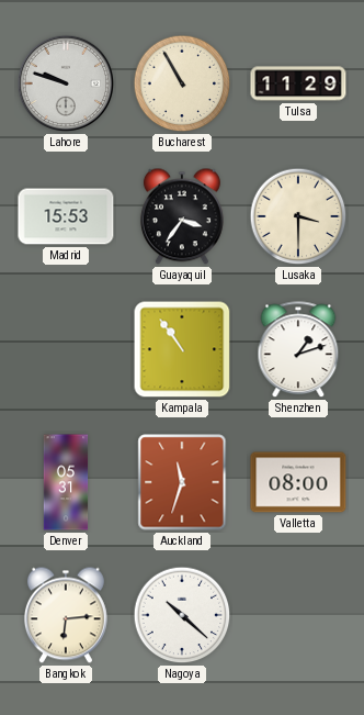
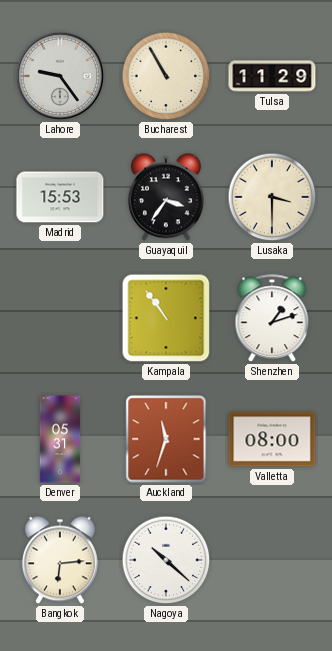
Lahore: 9:48 -> 9:24
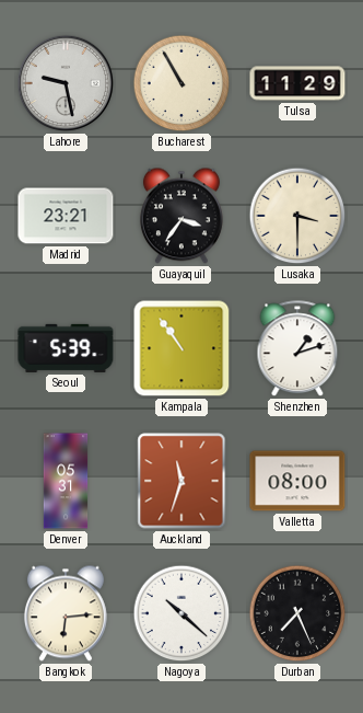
Lahore: 9:24 -> 9:28
Madrid: 15:53 -> 23:21
Seoul: none -> 5:39
Durban: none -> 7:26
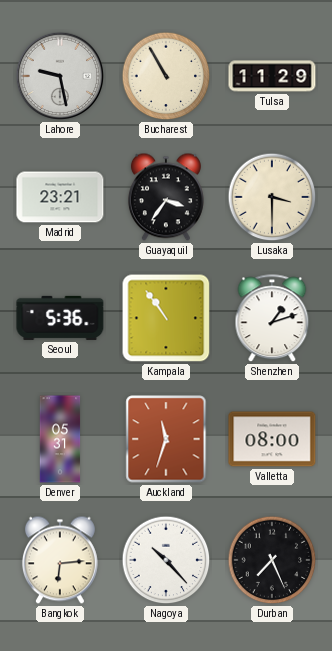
Seoul: 5:39 -> 5:36
Nagoya: 10:22 -> 10:23
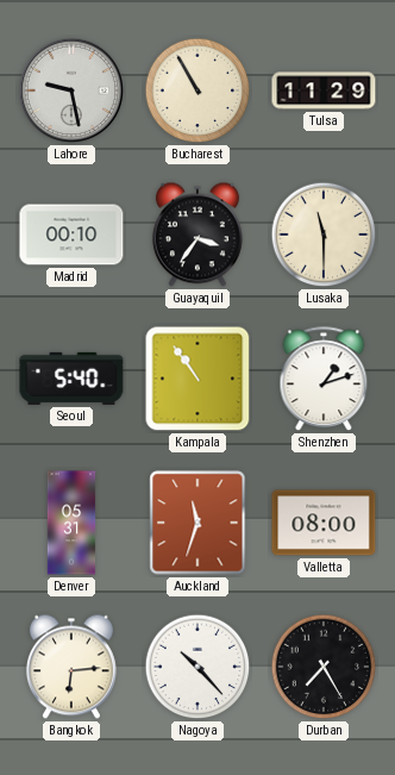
Madrid: 23:21 -> 00:10
Lusaka: 3:30 -> 11:30
Seoul: 5:36 -> 5:40
Durban: 7:26 -> 7:25
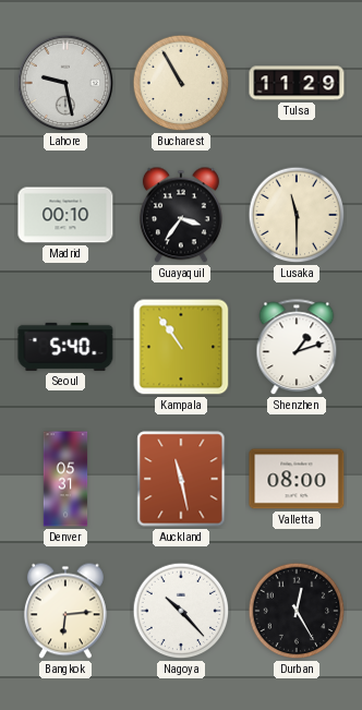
Auckland: 11:33 -> 11:28
Durban: 7:25 -> 12:25
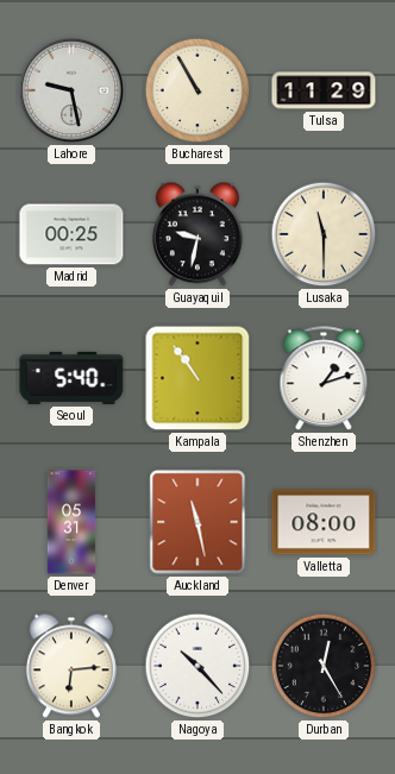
Madrid: 00:10 -> 00:25
Guayaquil: 3:36 -> 9:32
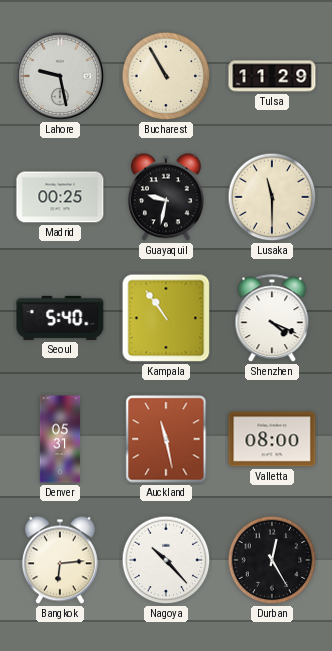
Shenzhen: 1:12 -> 4:19
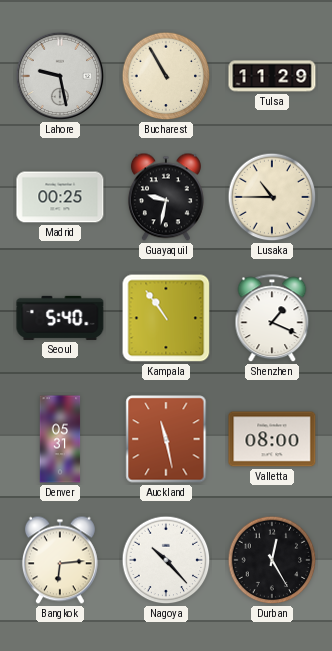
Lusaka: 11:30 -> 10:45
Shenzhen: 4:19 -> 1:19
